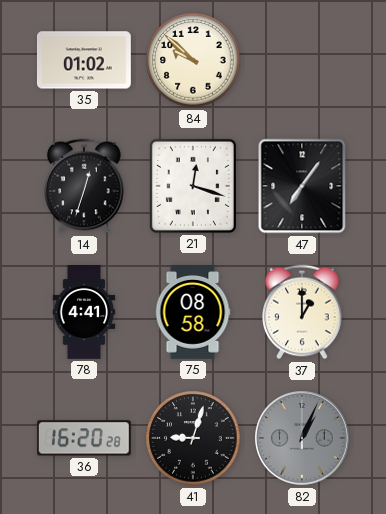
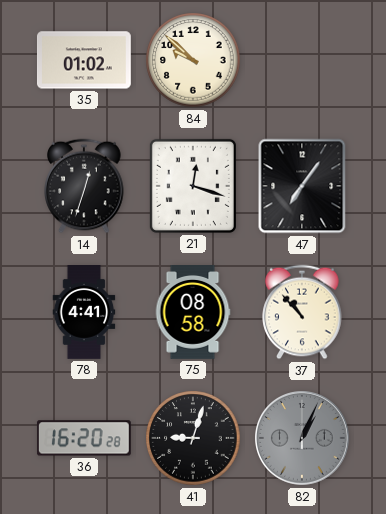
37: 1:00 -> 10:53
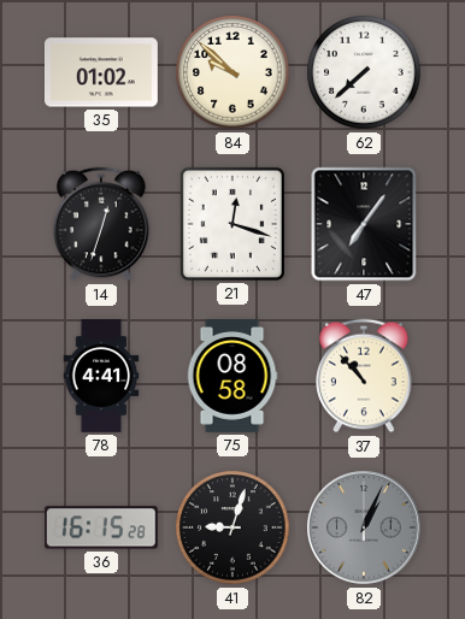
62: none -> 7:38
36: 16:20 -> 16:15
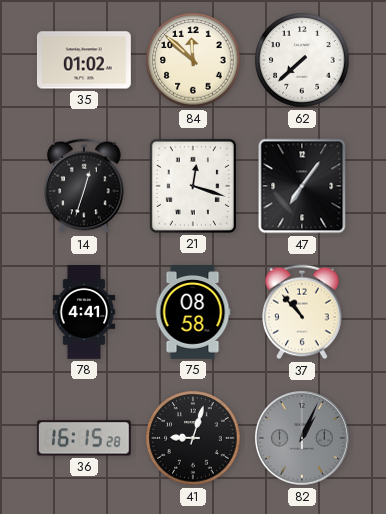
84: 9:52 -> 11:52
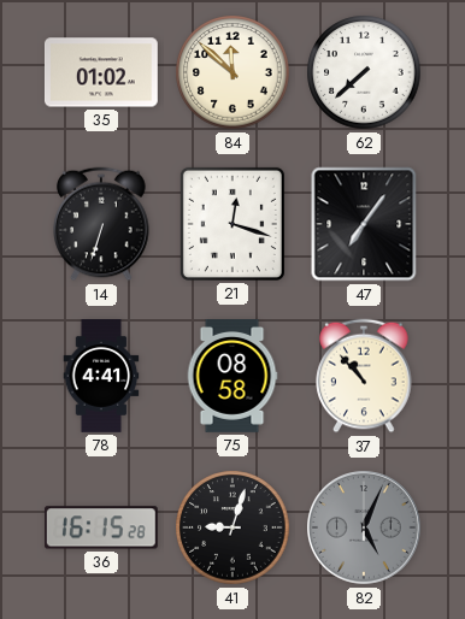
14: 12:33 -> 6:33
82: 1:04 -> 5:04
